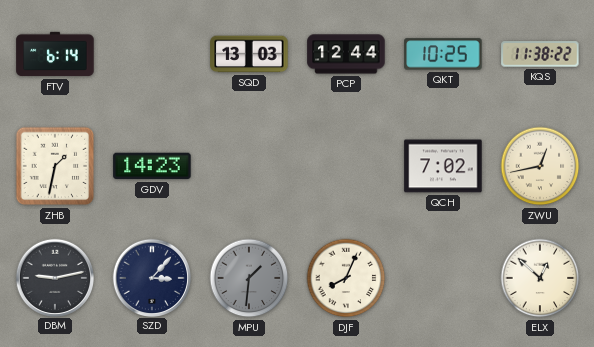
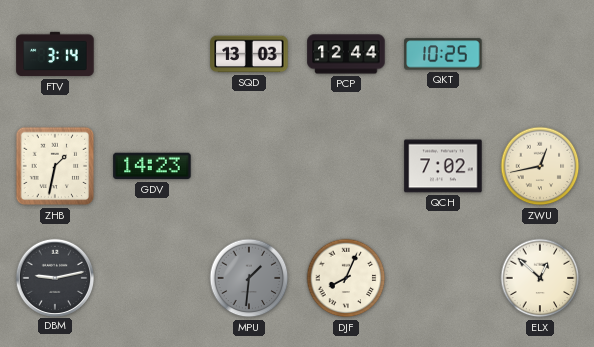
FTV: 6:14 -> 3:14
KQS: 11:38 -> none
SZD: 3:07 -> none
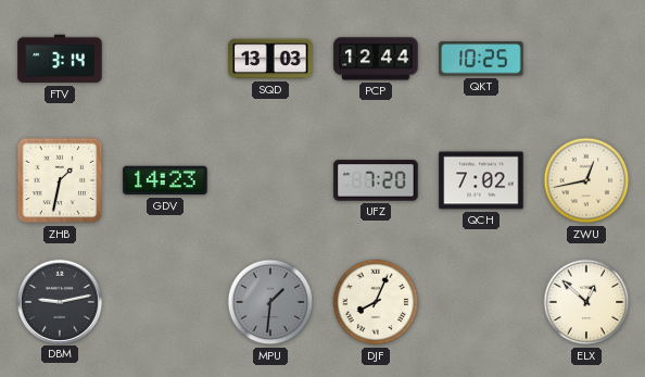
UFZ: none -> 7:20
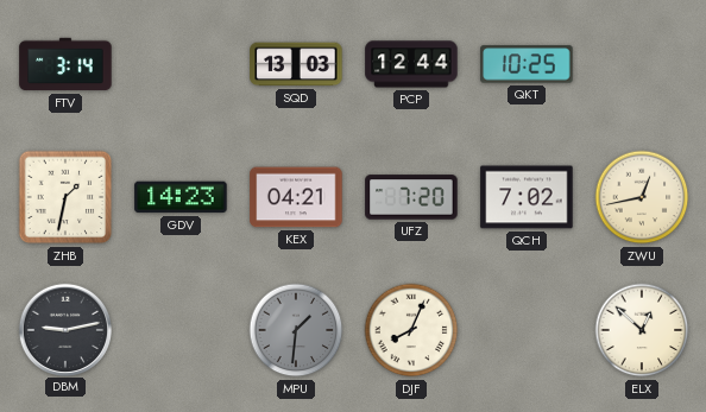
KEX: none -> 04:21
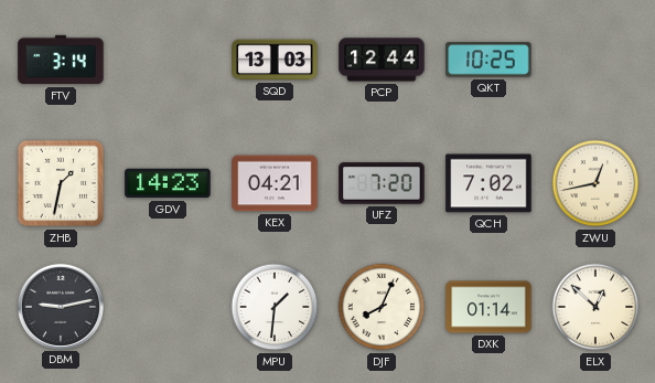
MPU dial: grey -> white
DXK: none -> 01:14
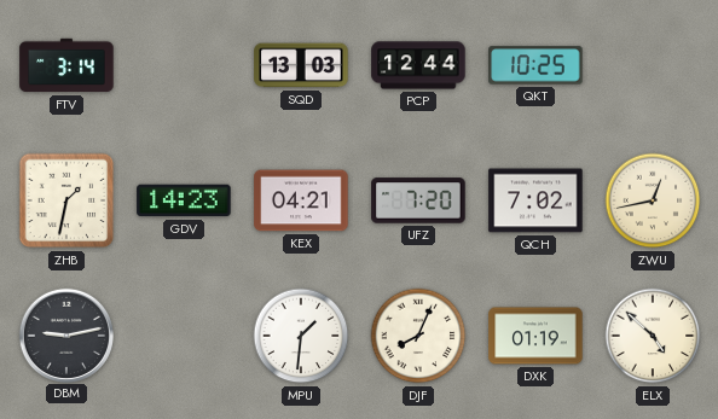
DXK: 01:14 -> 01:19
ELX: 12:52 -> 4:52
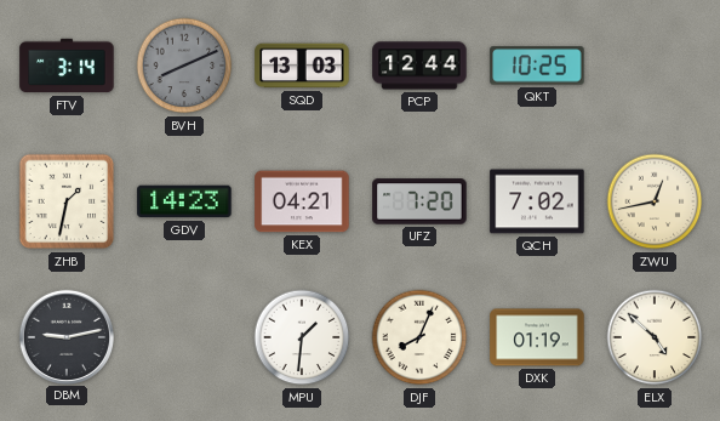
BVH: none -> 8:11
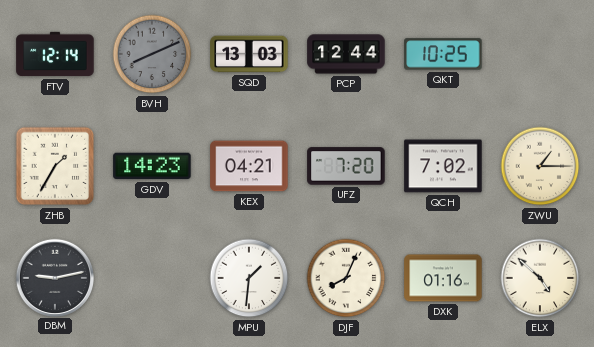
FTV: 3:14 -> 12:14
ZHB: 1:32 -> 1:35
ZWU: 12:43 -> 1:15
DXK: 01:19 -> 01:16
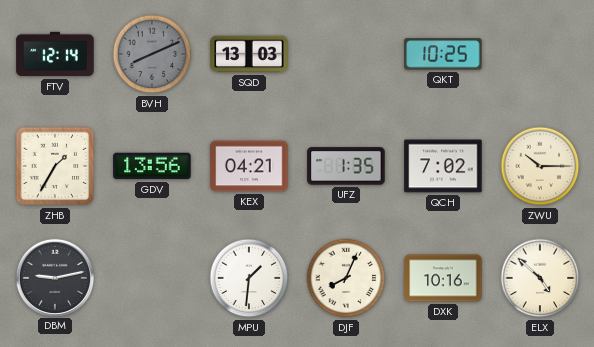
PCP: 12:44 -> none
GDV: 14:23 -> 13:56
UFZ: 7:20 -> 1:35
ZWU: 1:15 -> 10:15
DXK: 01:16 -> 10:16
